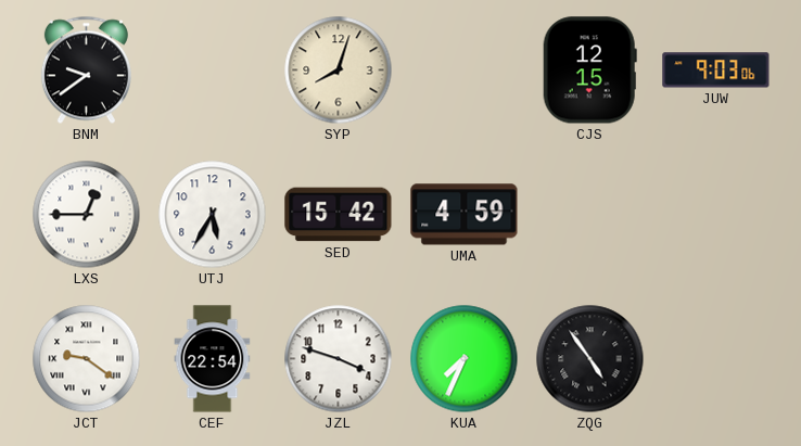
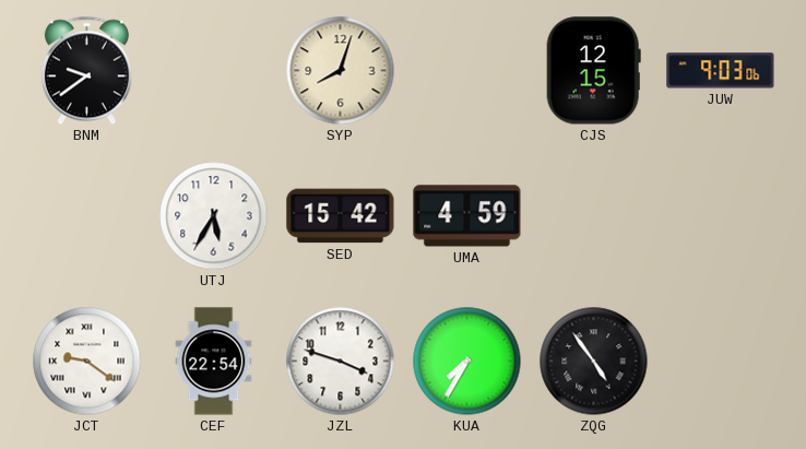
LXS: 12:45 -> none
KUA: 7:34 -> 7:35
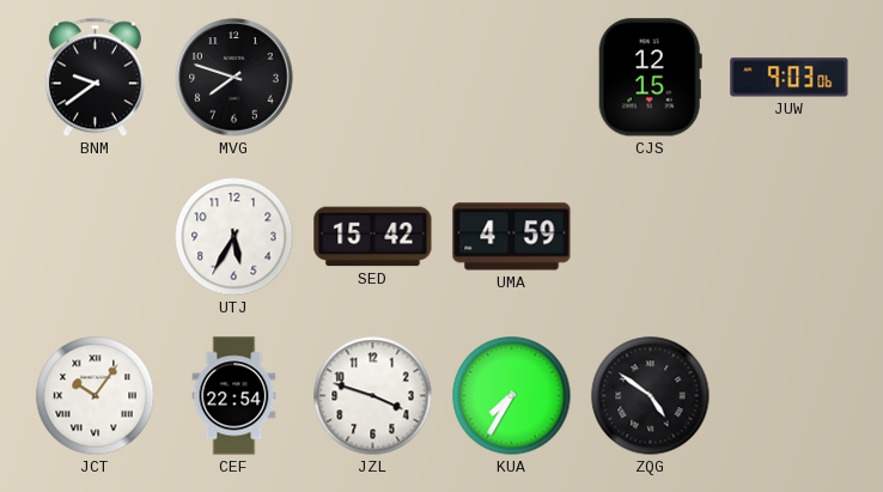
MVG: none -> 7:48
SYP: 8:03 -> none
JCT: 9:21 -> 10:06
ZQG: 4:54 -> 4:51
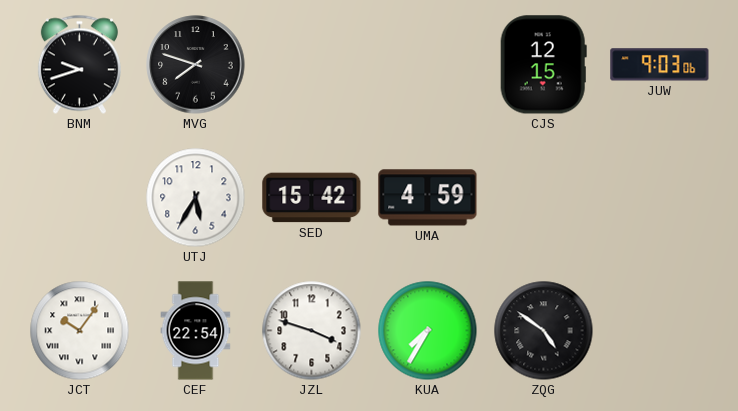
BNM: 9:39 -> 9:42
